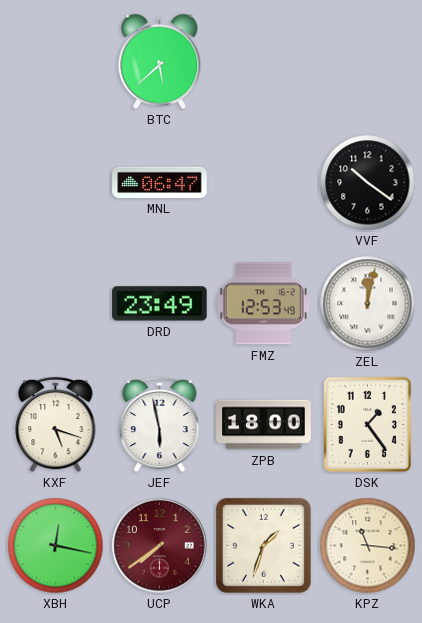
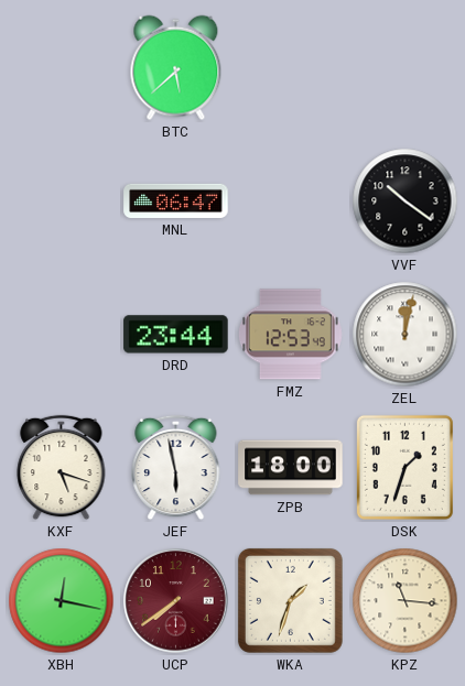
DRD: 23:49 -> 23:44
DSK: 1:24 -> 1:33
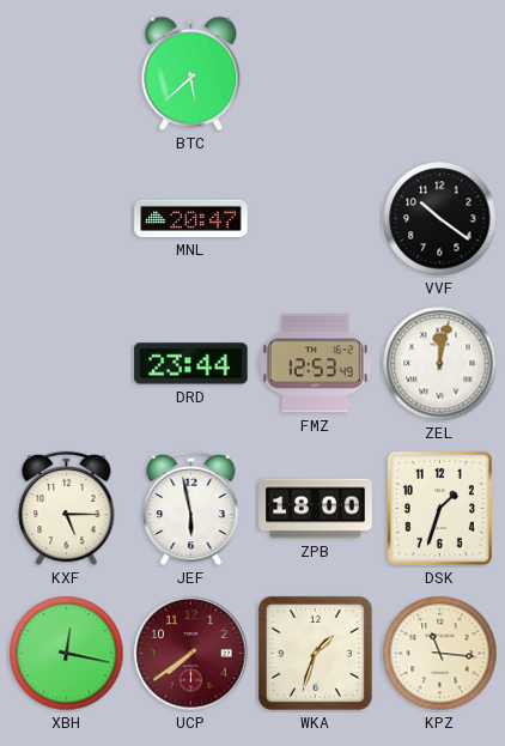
MNL: 06:47 -> 20:47
KXF: 5:18 -> 5:15
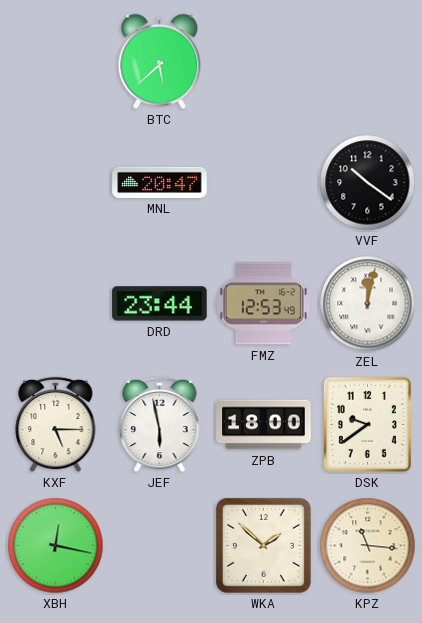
DSK: 1:33 -> 9:39
UCP: 7:39 -> none
WKA: 1:33 -> 1:52
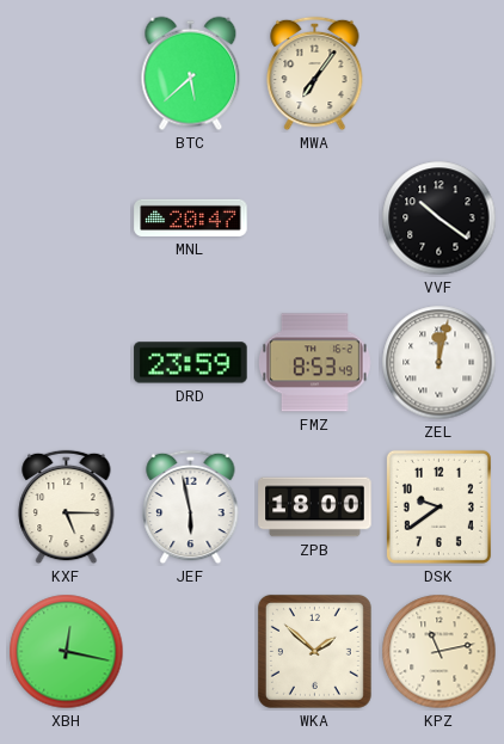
MWA: none -> 7:06
DRD: 23:44 -> 23:59
FMZ: 12:53 -> 8:53
KPZ: 11:16 -> 11:13
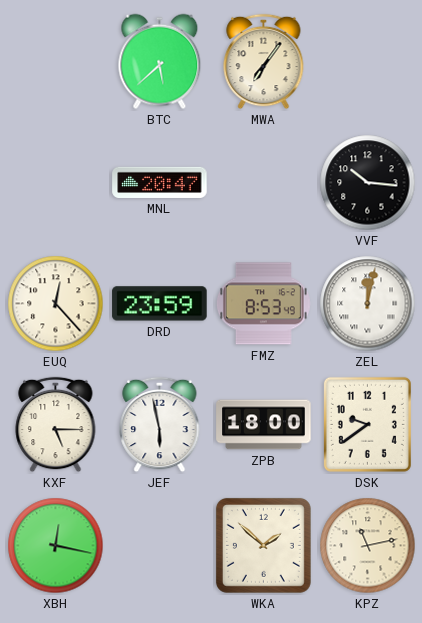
VVF: 10:21 -> 10:16
EUQ: none -> 12:23
